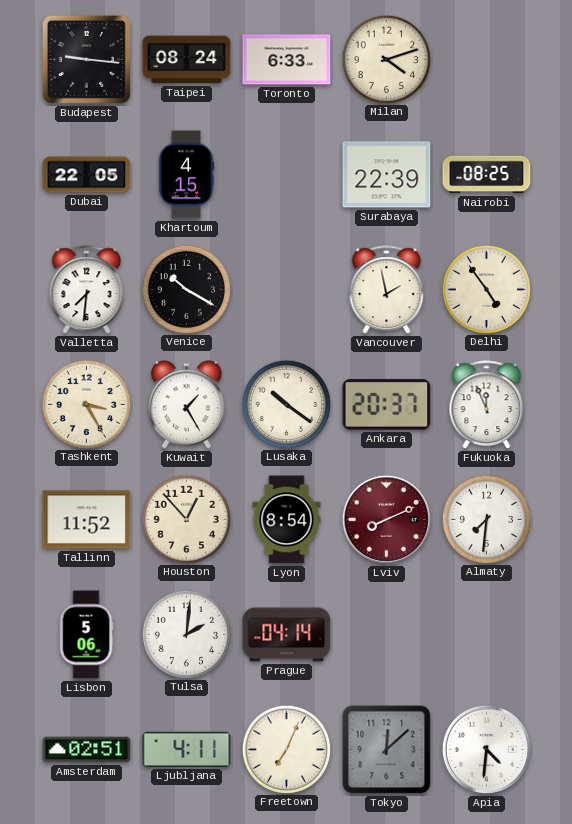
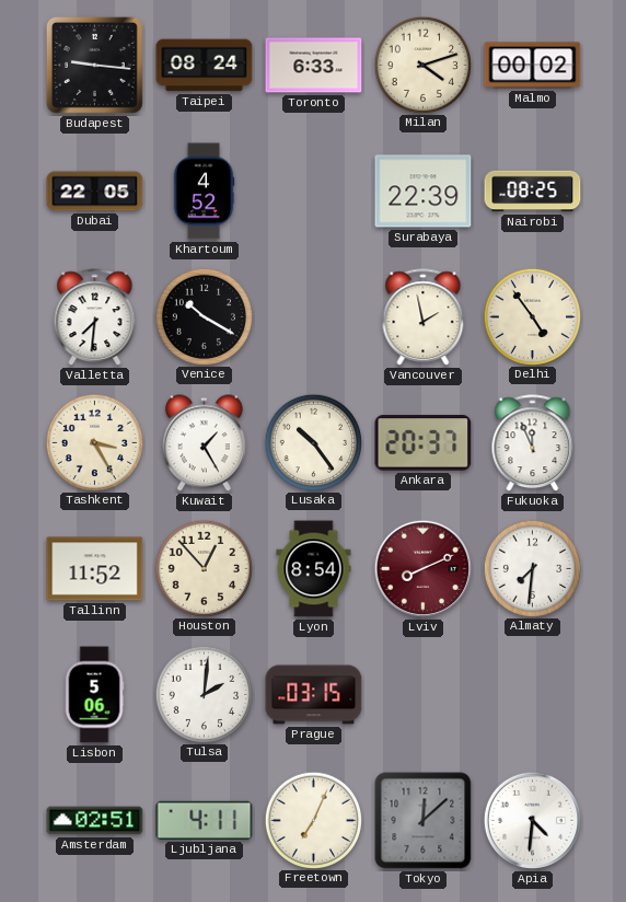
Malmo: none -> 00:02
Khartoum: 4:15 -> 4:52
Lusaka: 10:21 -> 10:24
Prague: 04:14 -> 03:15
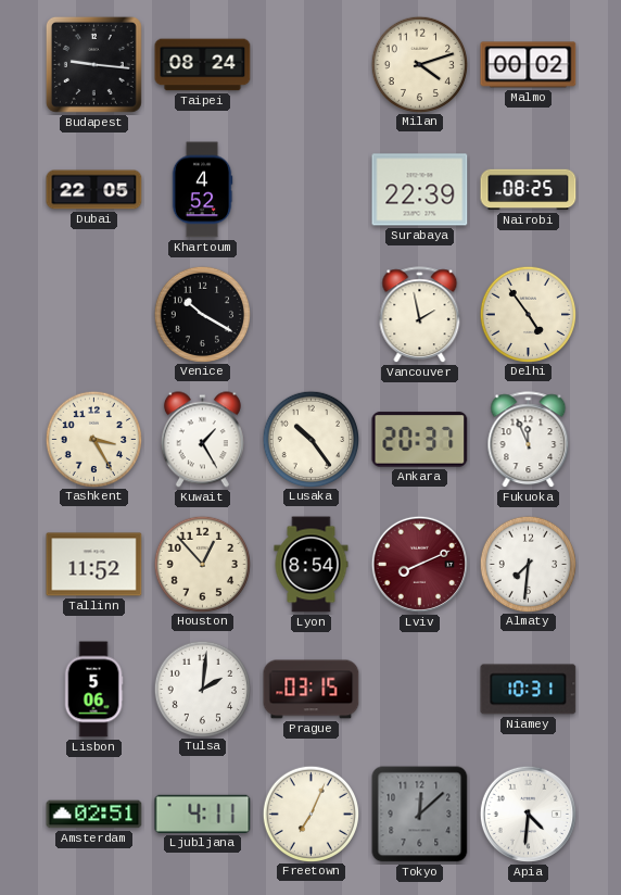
Toronto: 6:33 -> none
Valletta: 7:31 -> none
Niamey: none -> 10:31
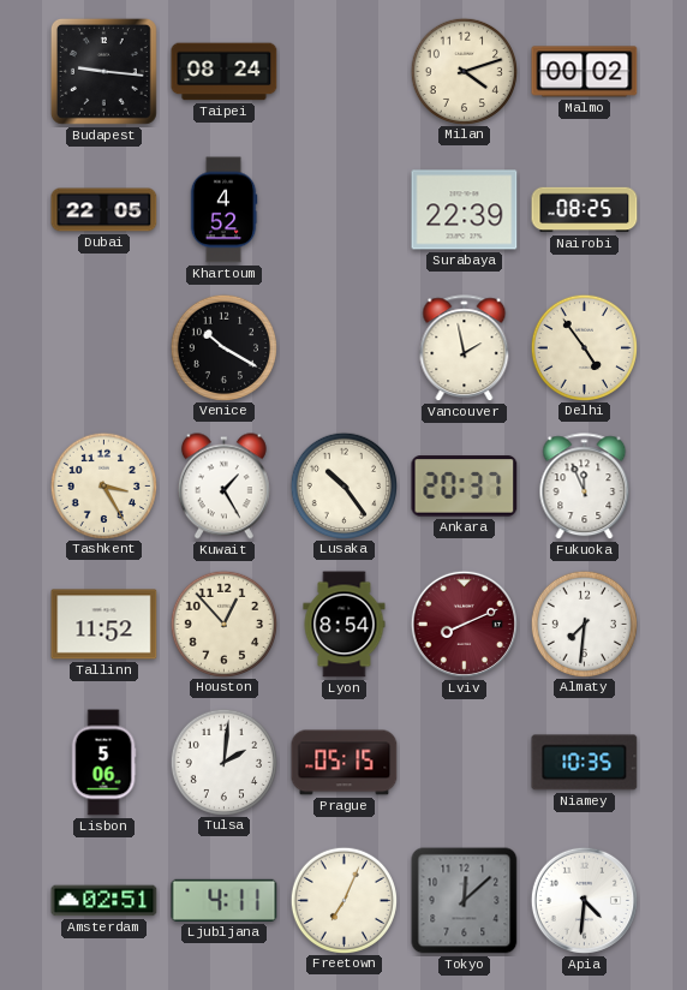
Prague: 03:15 -> 05:15
Niamey: 10:31 -> 10:35
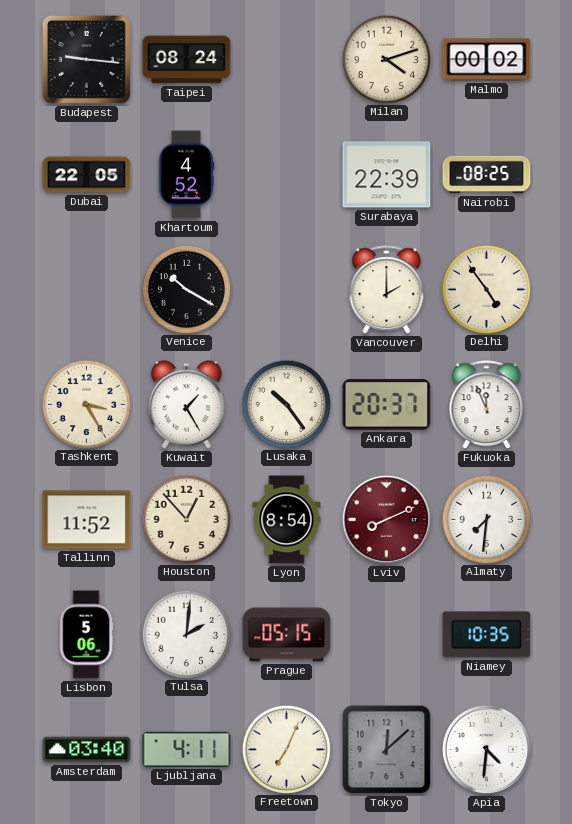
Vancouver: 1:58 -> 2:00
Amsterdam: 02:51 -> 03:40
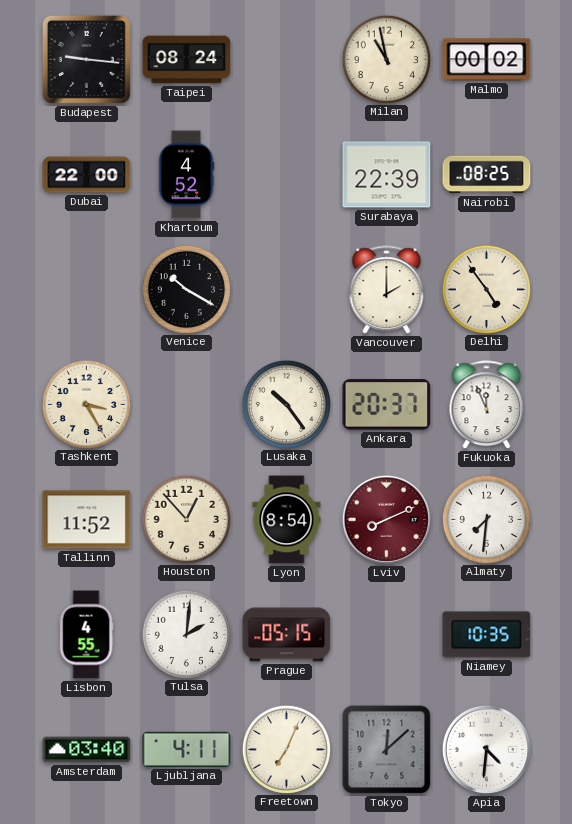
Milan: 4:12 -> 10:58
Dubai: 22:05 -> 22:00
Kuwait: 1:25 -> none
Lisbon: 5:06 -> 4:55
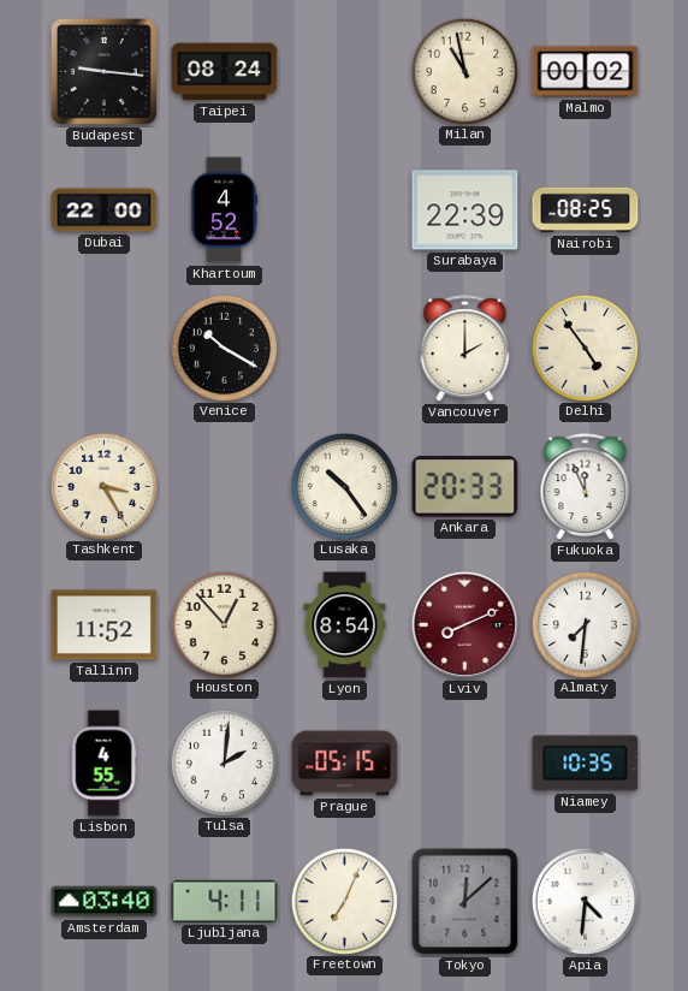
Ankara: 20:37 -> 20:33
